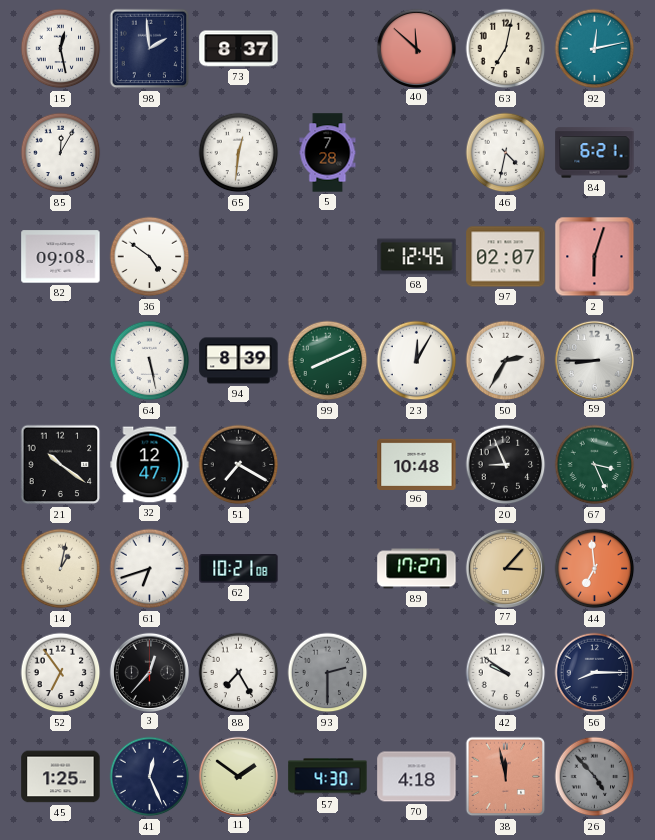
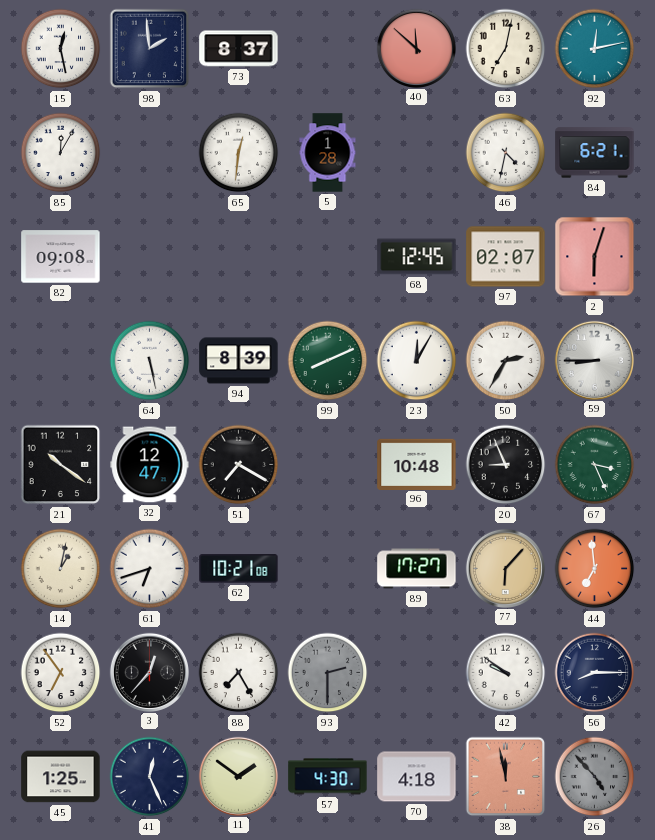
5: 7:28 -> 1:28
36: 4:51 -> none
77: 3:07 -> 6:07
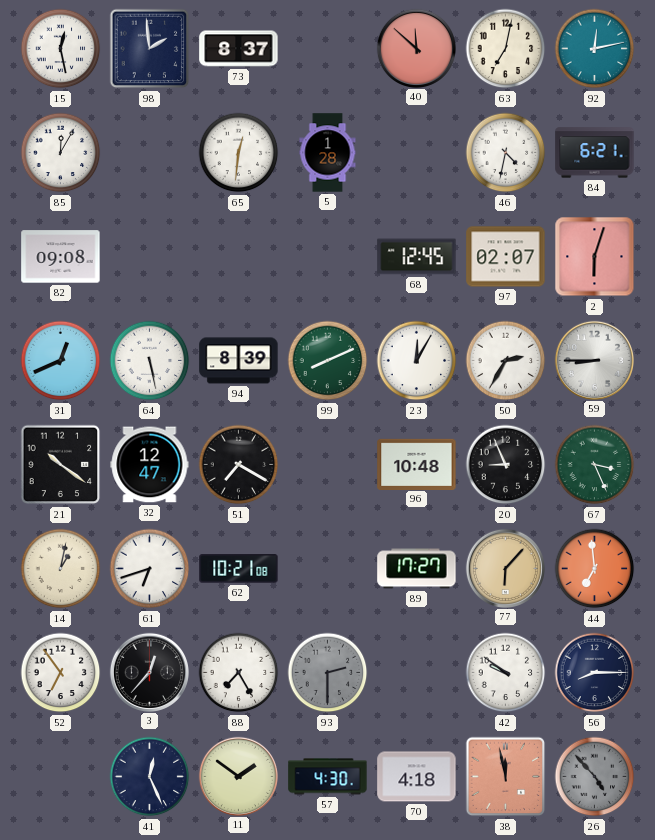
31: none -> 12:41
45: 1:25 -> none
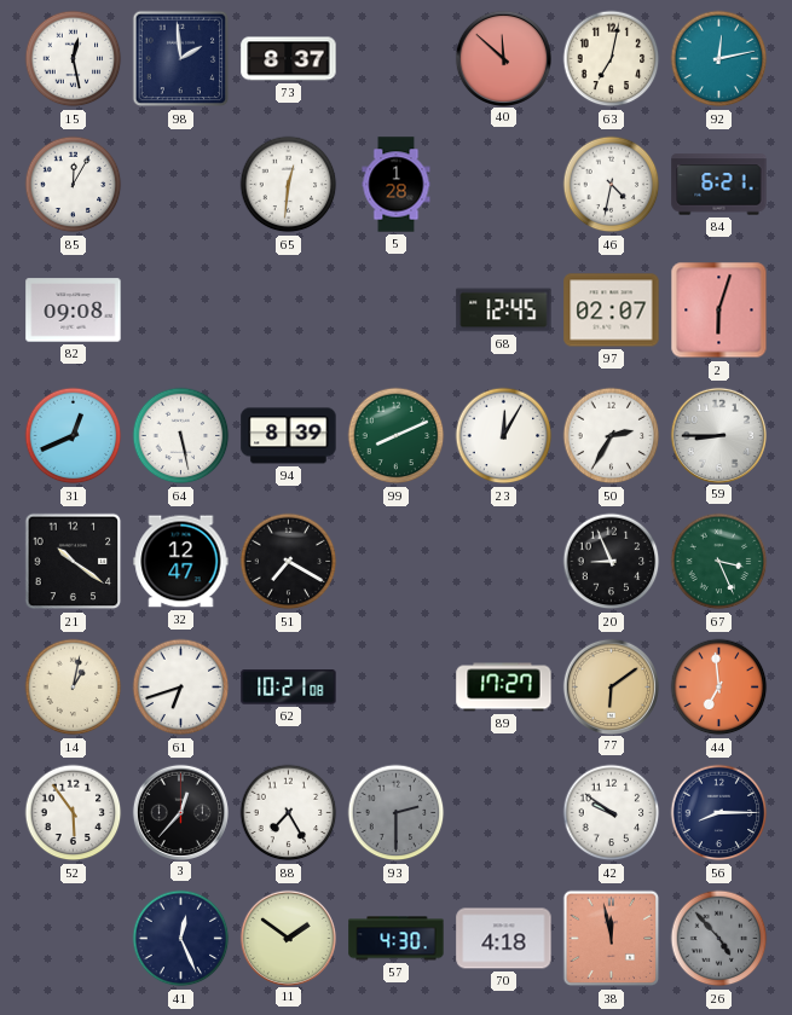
96: 10:48 -> none
77: 6:07 -> 6:09
52: 6:54 -> 5:54
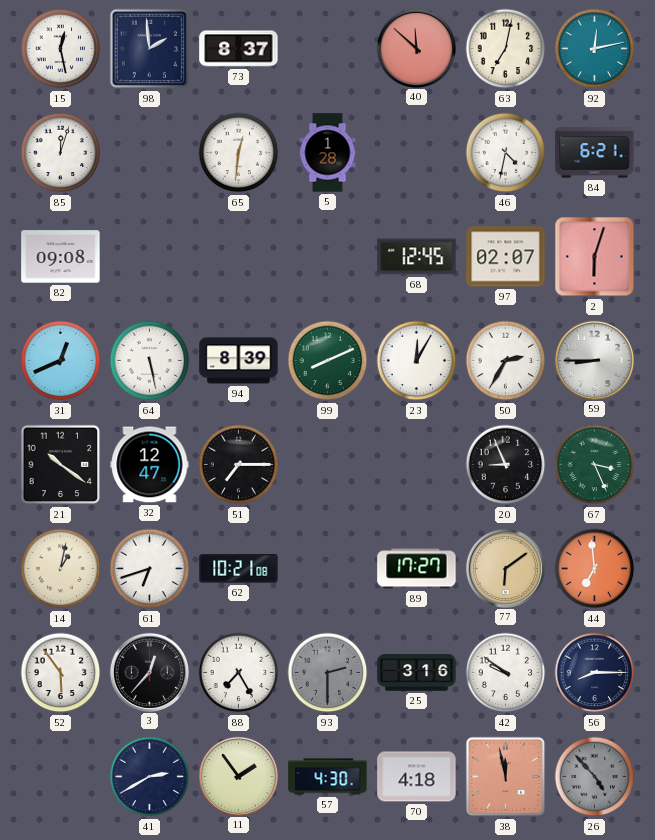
85: 12:05 -> 12:03
51: 7:20 -> 7:15
25: none -> 3:16
41: 12:26 -> 2:40
11: 1:51 -> 1:54
